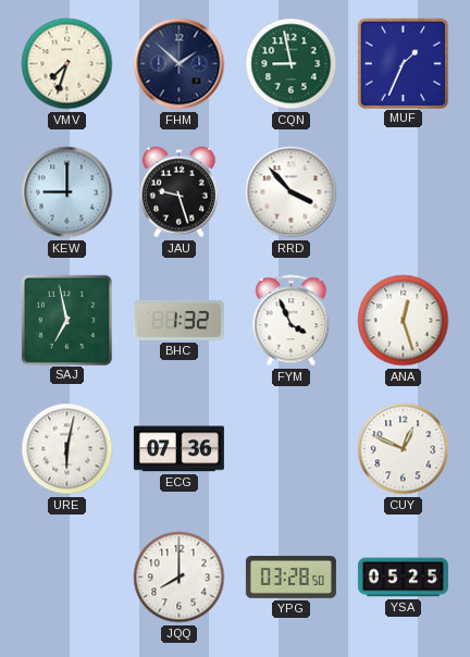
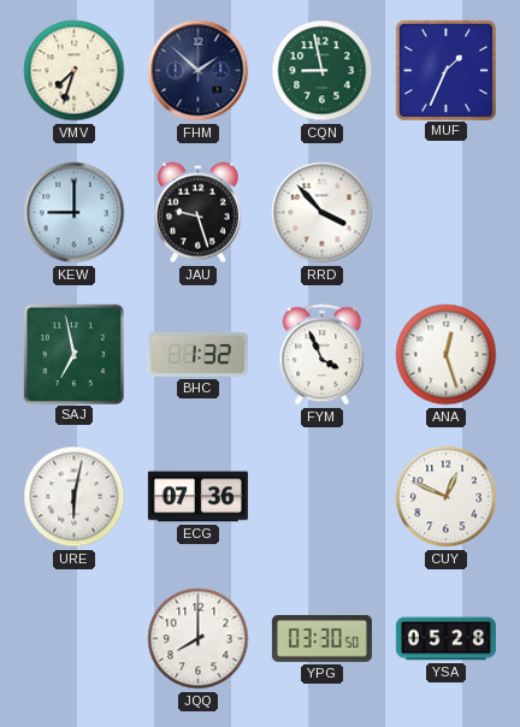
YPG: 03:28 -> 03:30
YSA: 05:25 -> 05:28
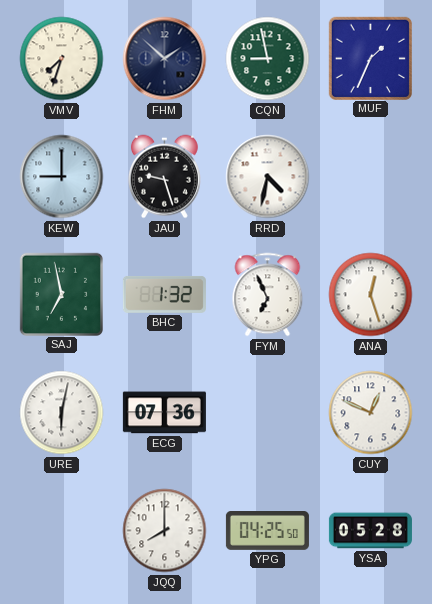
RRD: 3:53 -> 4:32
FYM: 3:56 -> 6:56
YPG: 03:30 -> 04:25
